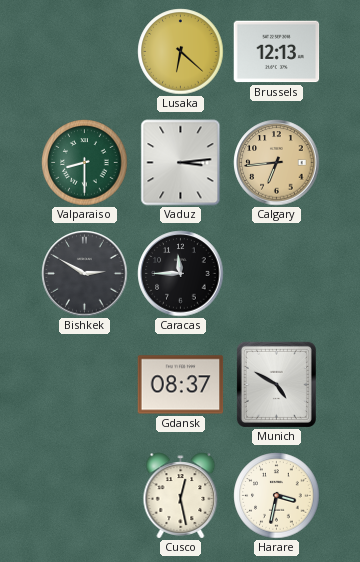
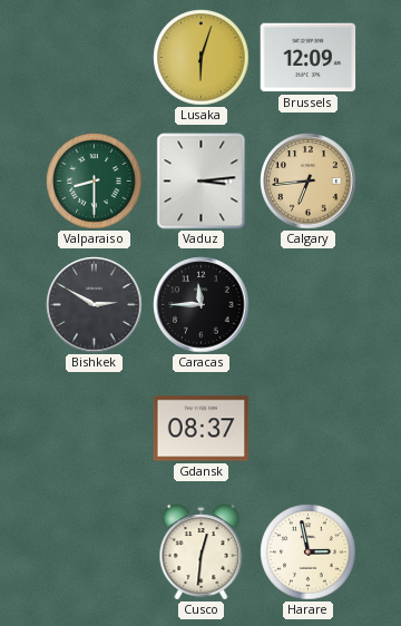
Lusaka: 6:22 -> 6:03
Brussels: 12:13 -> 12:09
Munich: 4:50 -> none
Cusco: 12:28 -> 12:31
Harare: 3:32 -> 2:58
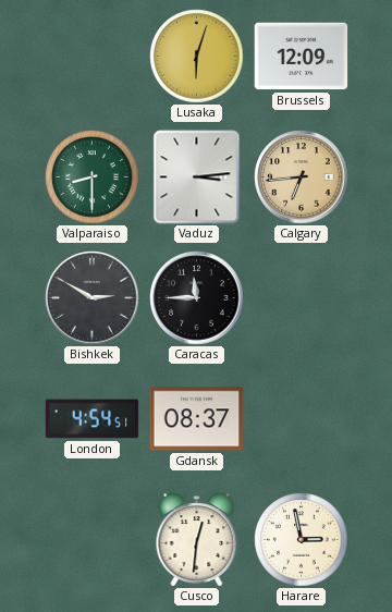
London: none -> 4:54
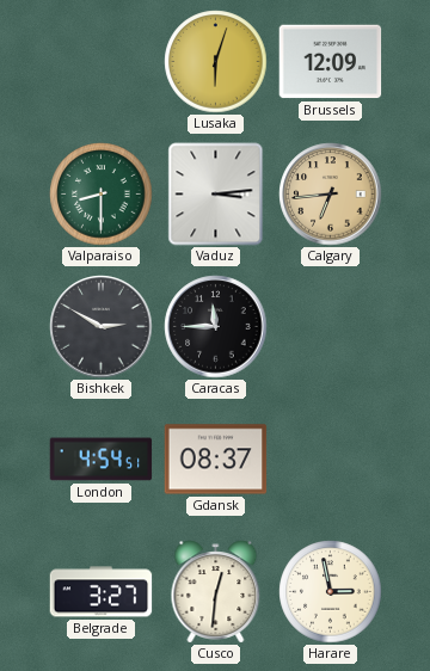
Belgrade: none -> 3:27
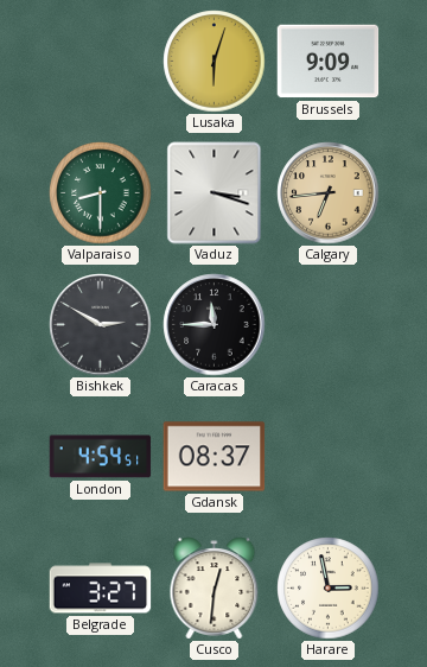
Brussels: 12:09 -> 9:09
Vaduz: 3:14 -> 3:18
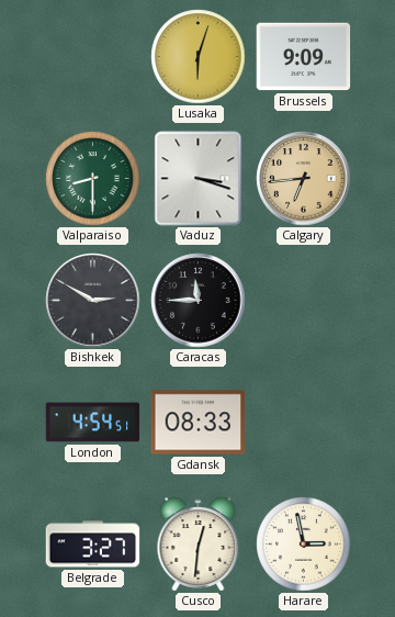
Gdansk: 08:37 -> 08:33
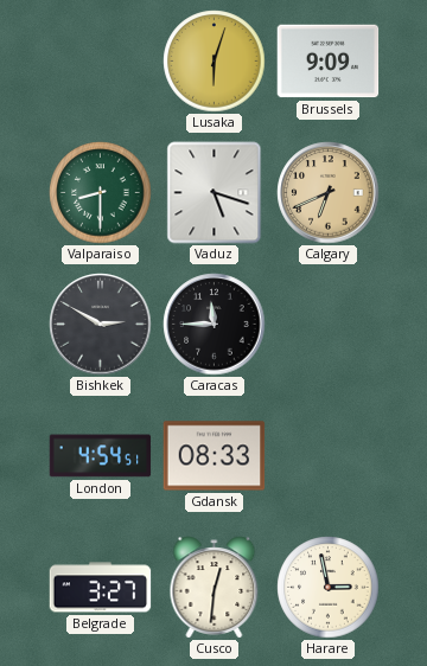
Vaduz: 3:18 -> 5:18
Calgary: 6:44 -> 6:41
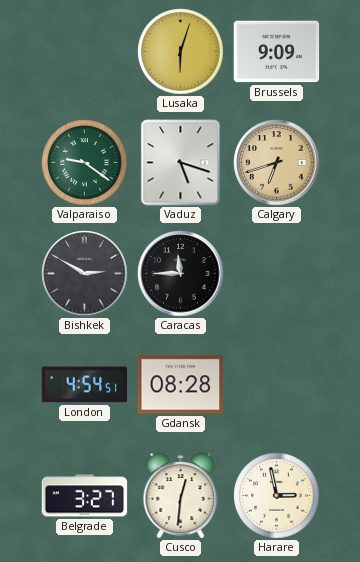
Valparaiso: 8:30 -> 9:21
Calgary: 6:41 -> 6:42
Gdansk: 08:33 -> 08:28
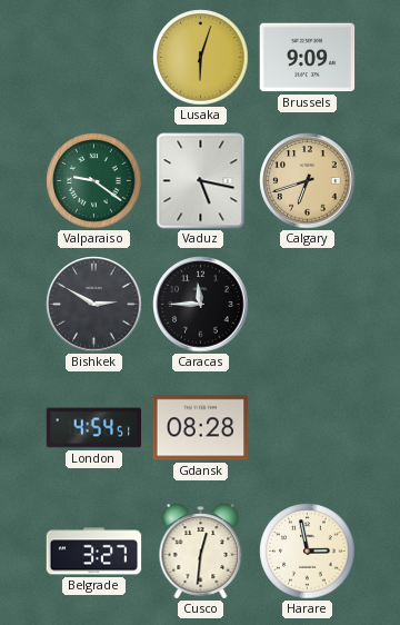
Vaduz: 5:18 -> 5:17
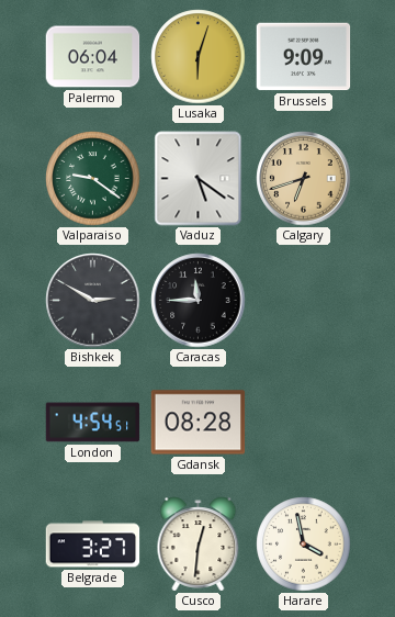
Palermo: none -> 06:04
Vaduz: 5:17 -> 5:21
Harare: 2:58 -> 3:58
